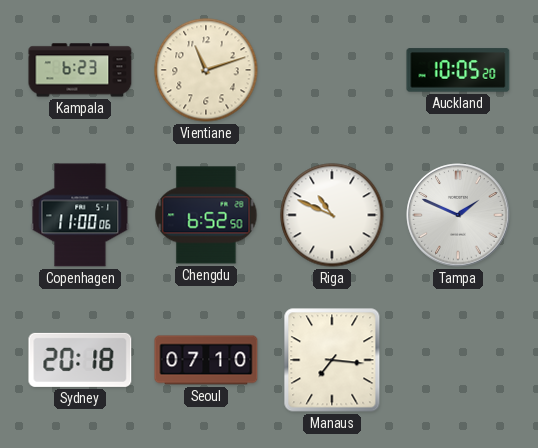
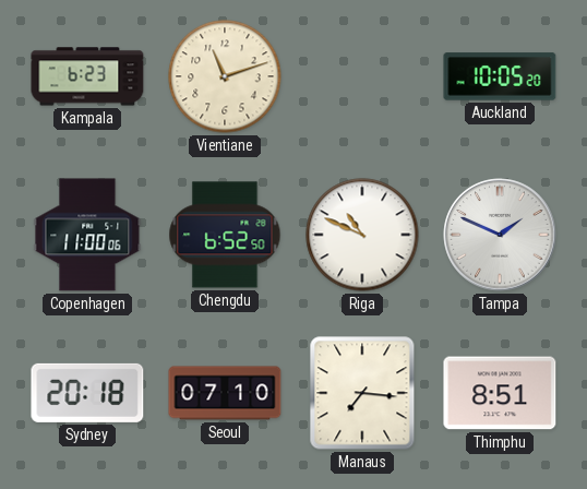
Thimphu: none -> 8:51
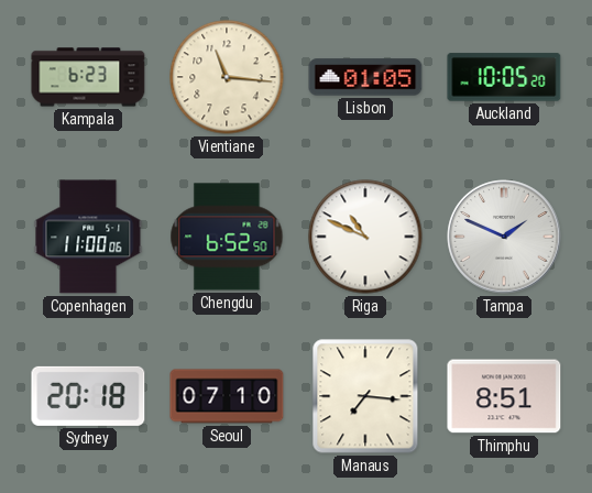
Vientiane: 11:12 -> 11:16
Lisbon: none -> 01:05
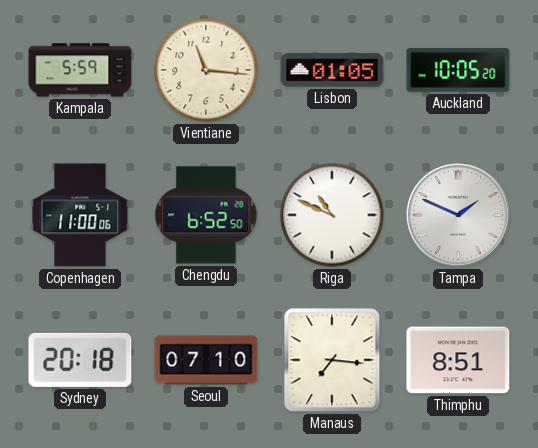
Kampala: 6:23 -> 5:59
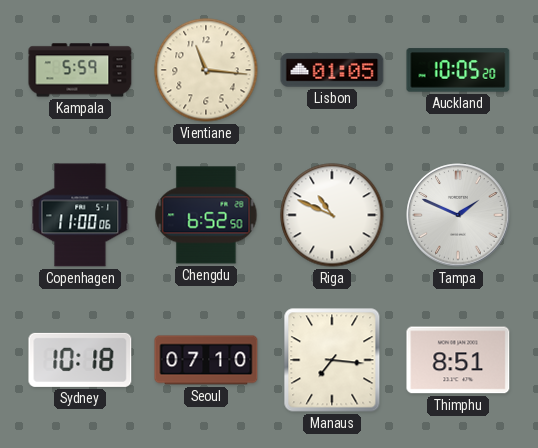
Sydney: 20:18 -> 10:18
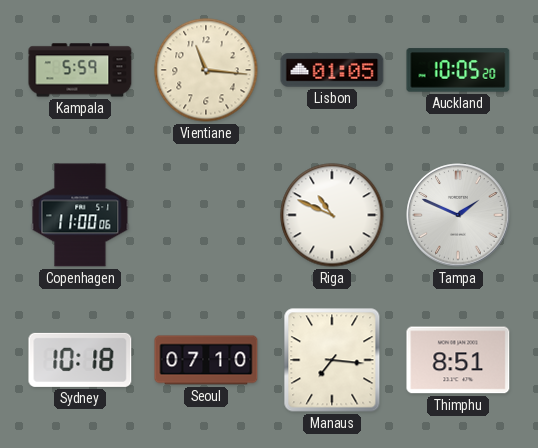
Chengdu: 6:52 -> none
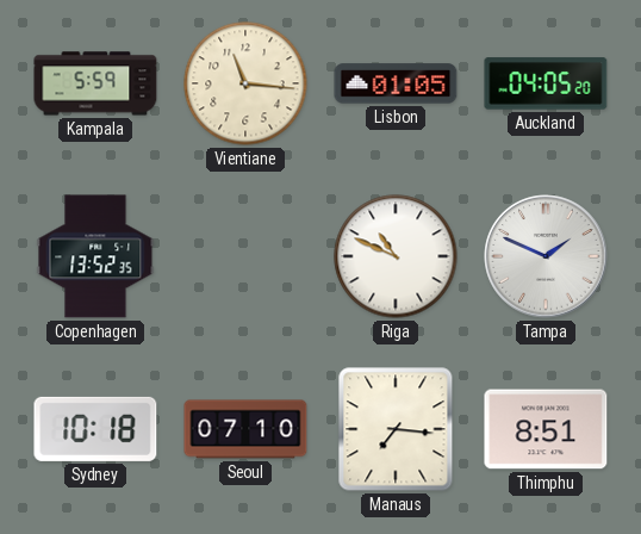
Auckland: 10:05 -> 04:05
Copenhagen: 11:00 -> 13:52
